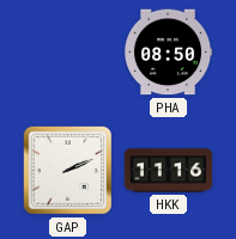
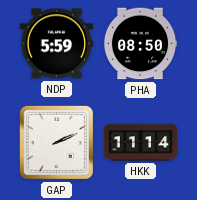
NDP: none -> 5:59
HKK: 11:16 -> 11:14
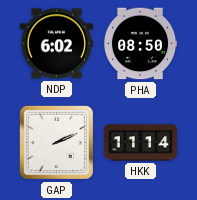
NDP: 5:59 -> 6:02
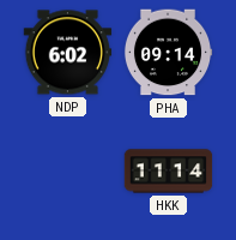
PHA: 08:50 -> 09:14
GAP: 2:11 -> none
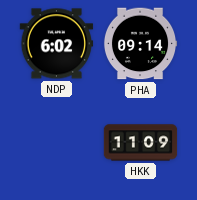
HKK: 11:14 -> 11:09
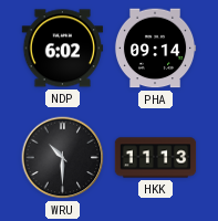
WRU: none -> 10:30
HKK: 11:09 -> 11:13
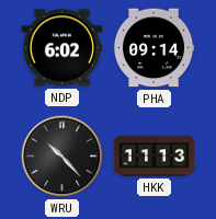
WRU: 10:30 -> 10:23
